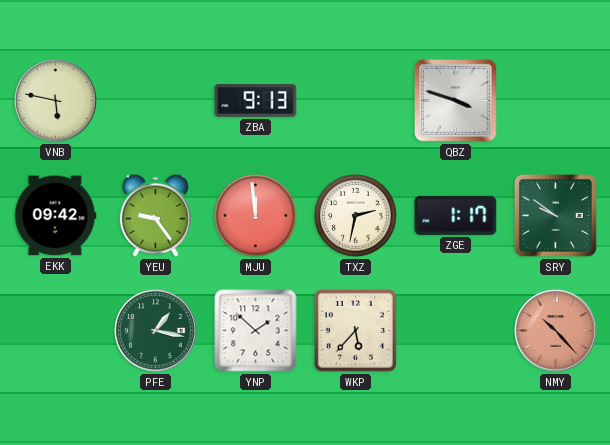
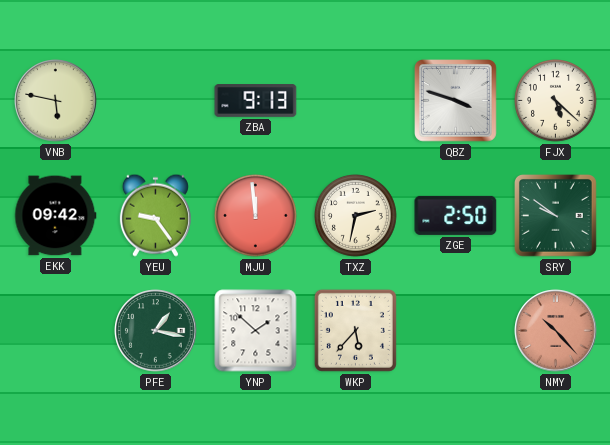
FJX: none -> 5:22
ZGE: 1:17 -> 2:50
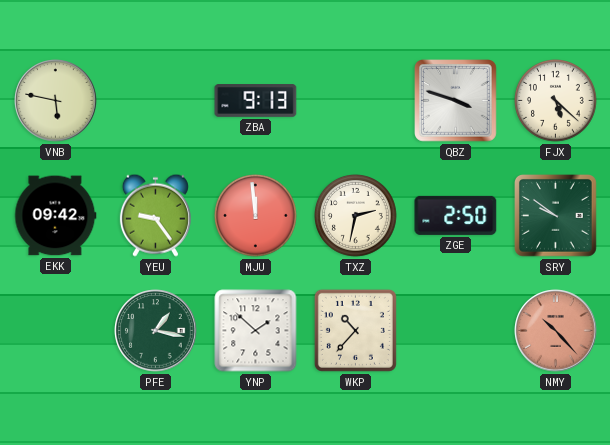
WKP: 5:37 -> 10:37
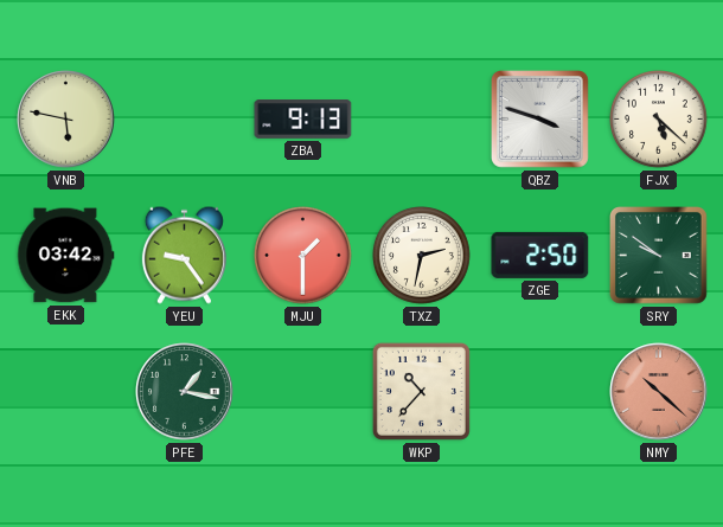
EKK: 09:42 -> 03:42
MJU: 11:59 -> 1:30
YNP: 1:52 -> none
NMY: 10:23 -> 10:22
